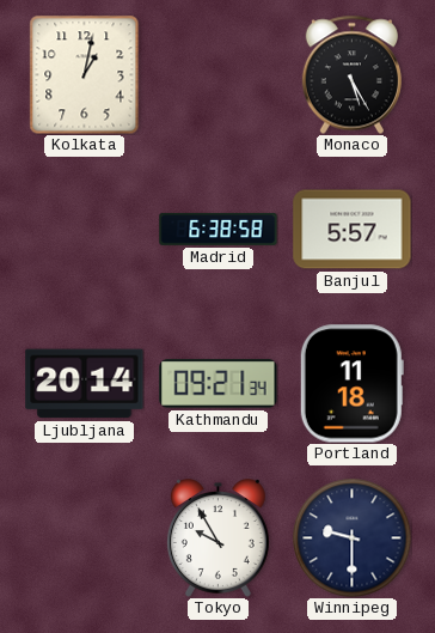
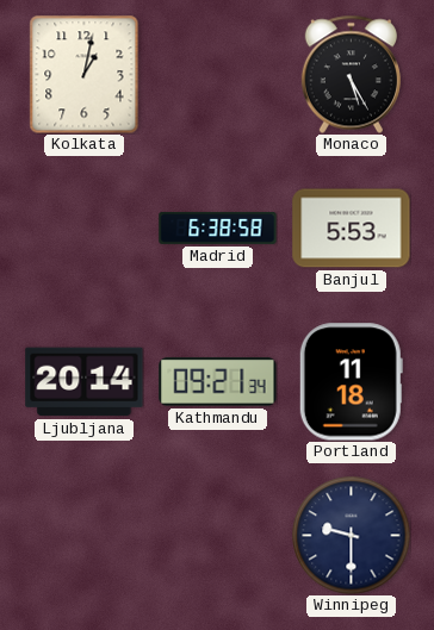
Banjul: 5:57 -> 5:53
Tokyo: 9:55 -> none
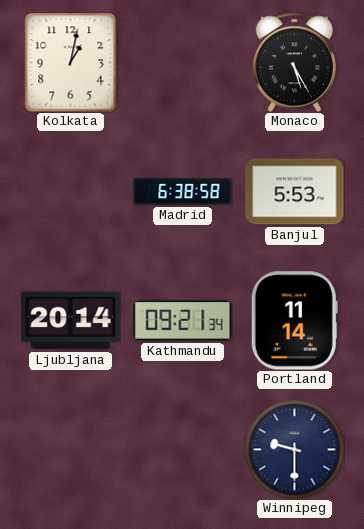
Portland: 11:18 -> 11:14
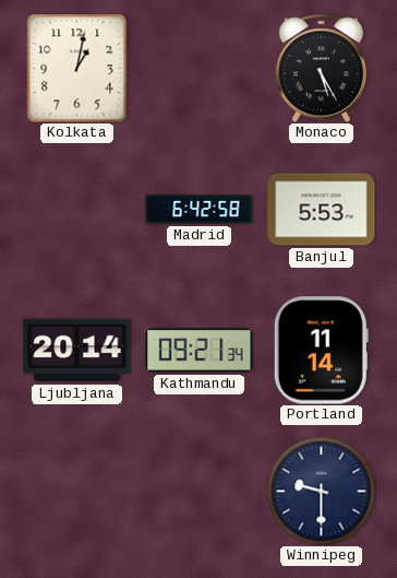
Madrid: 6:38 -> 6:42
